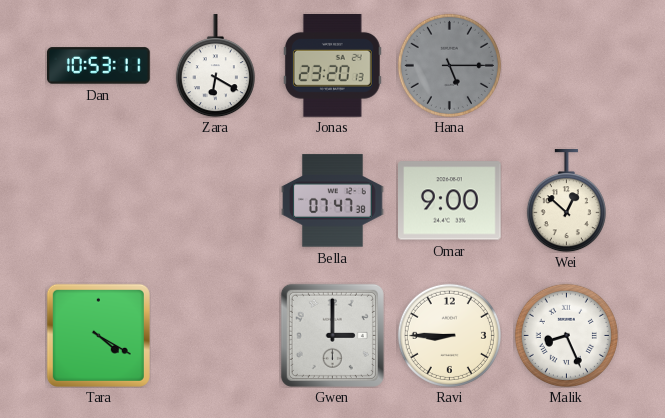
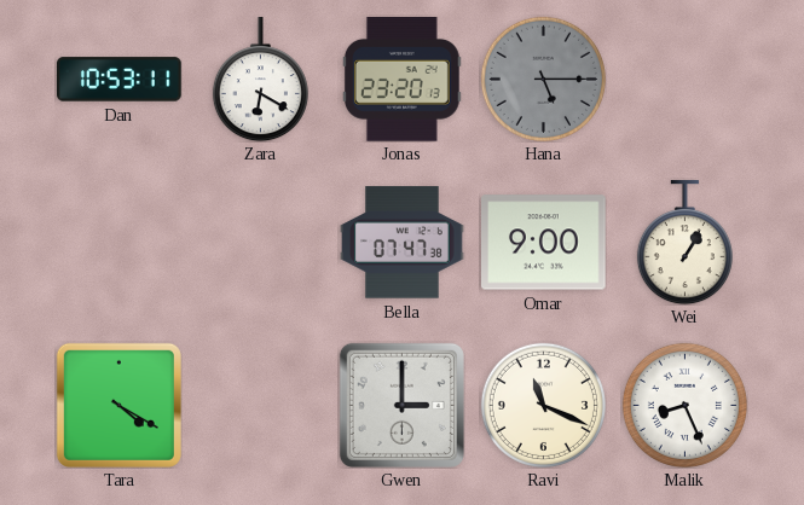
Wei: 12:52 -> 1:05
Ravi: 8:45 -> 11:19
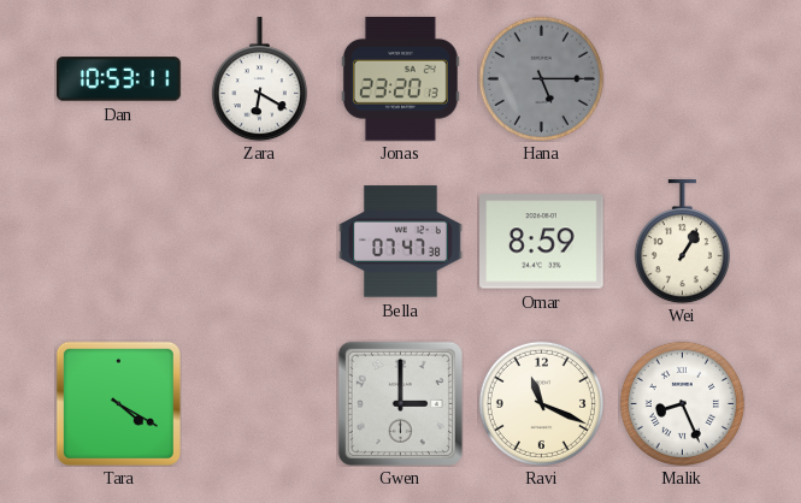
Omar: 9:00 -> 8:59
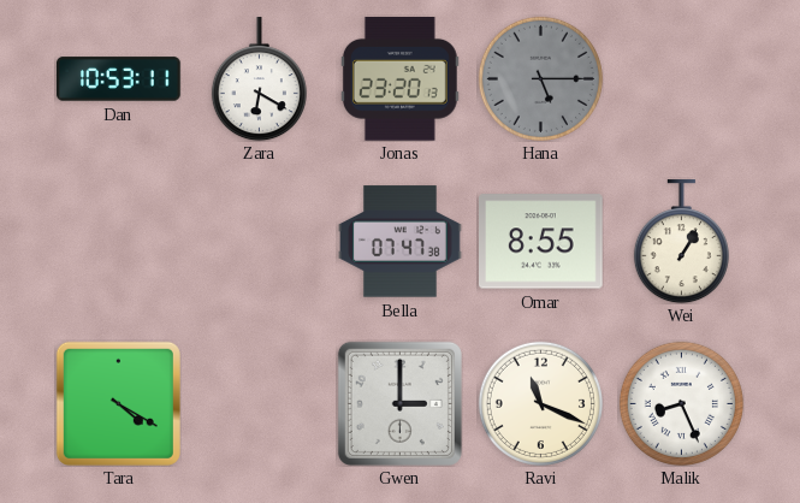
Omar: 8:59 -> 8:55
